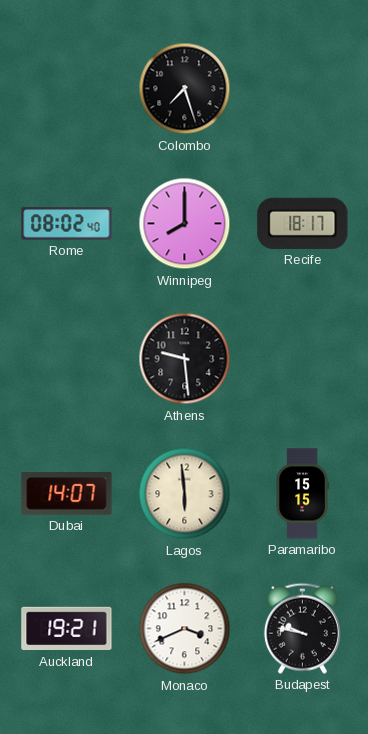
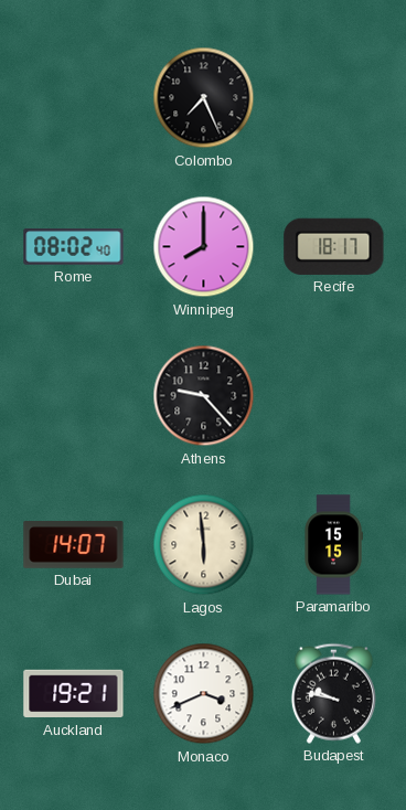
Colombo: 7:27 -> 7:26
Athens: 9:29 -> 9:23
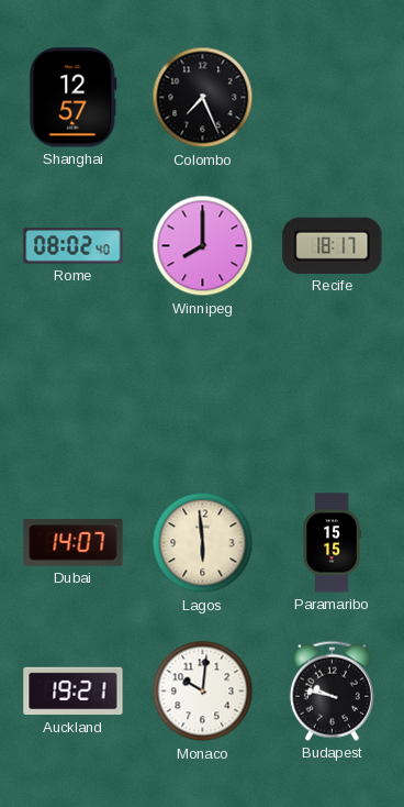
Shanghai: none -> 12:57
Athens: 9:23 -> none
Monaco: 3:41 -> 10:01
